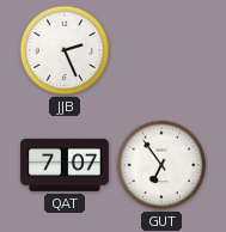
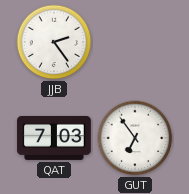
JJB: 2:26 -> 2:24
QAT: 7:07 -> 7:03
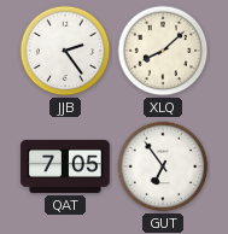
XLQ: none -> 8:08
QAT: 7:03 -> 7:05
